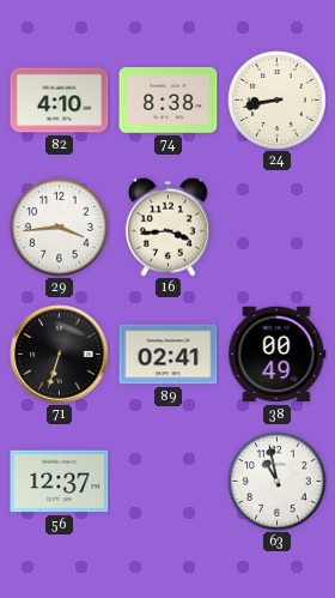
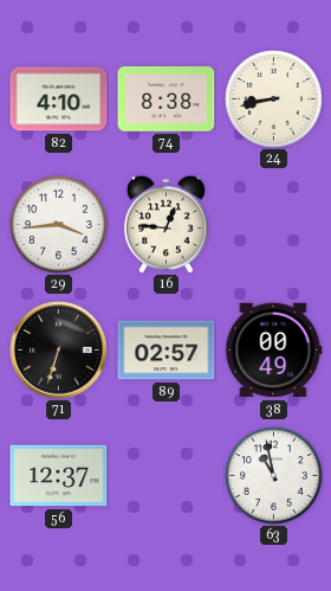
16: 3:44 -> 12:46
89: 02:41 -> 02:57
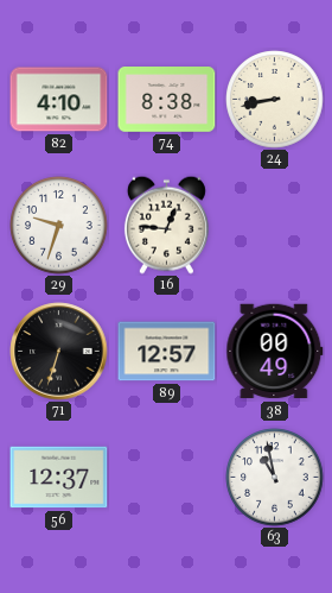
29: 3:44 -> 9:33
89: 02:57 -> 12:57
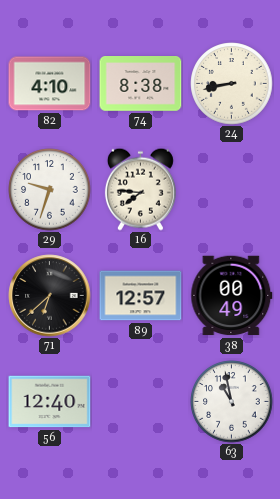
16: 12:46 -> 7:46
71: 6:33 -> 6:38
56: 12:37 -> 12:40
